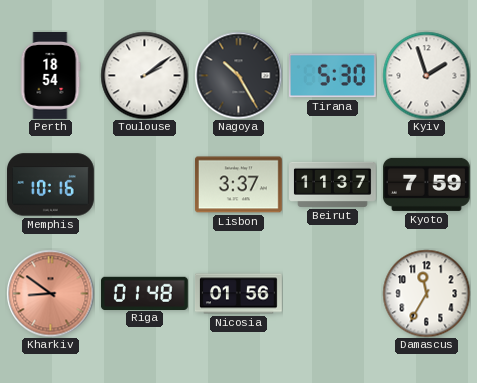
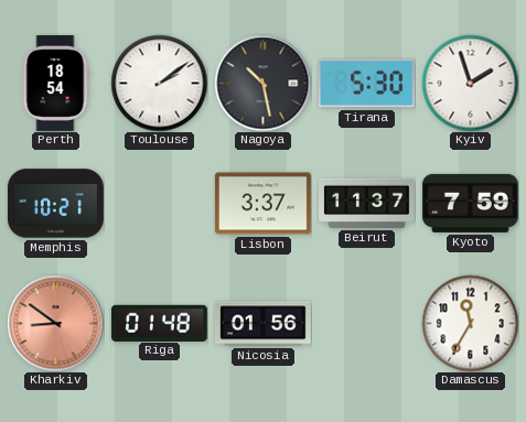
Nagoya: 10:25 -> 10:28
Memphis: 10:16 -> 10:21
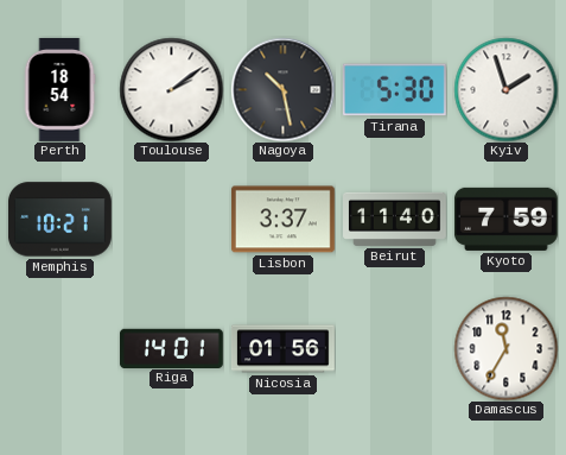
Beirut: 11:37 -> 11:40
Kharkiv: 8:51 -> none
Riga: 01:48 -> 14:01
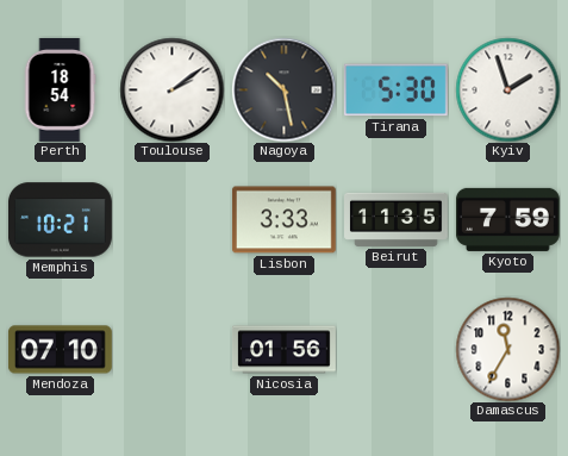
Lisbon: 3:37 -> 3:33
Beirut: 11:40 -> 11:35
Mendoza: none -> 07:10
Riga: 14:01 -> none
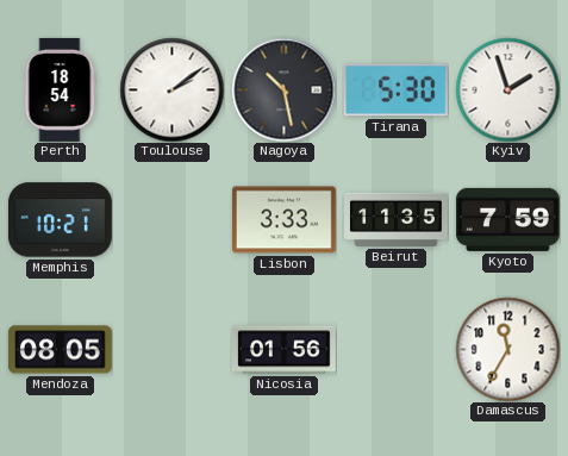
Mendoza: 07:10 -> 08:05
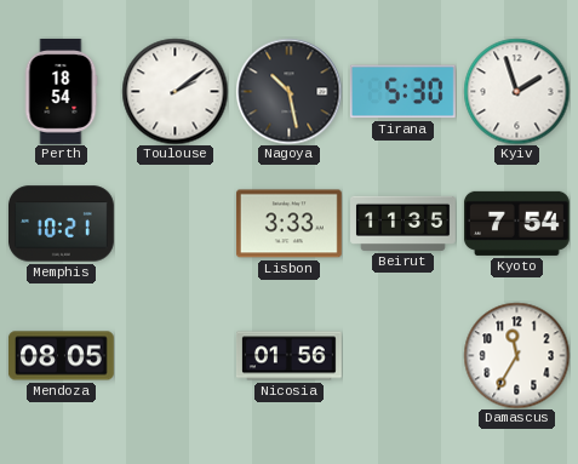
Kyoto: 7:59 -> 7:54
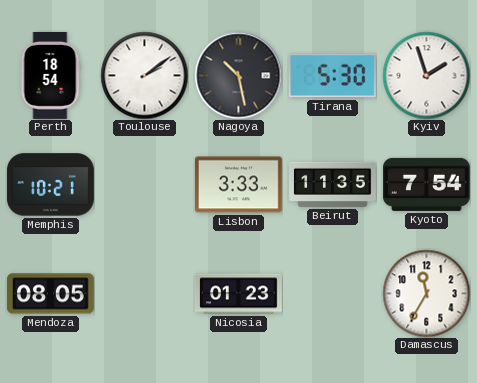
Nicosia: 01:56 -> 01:23
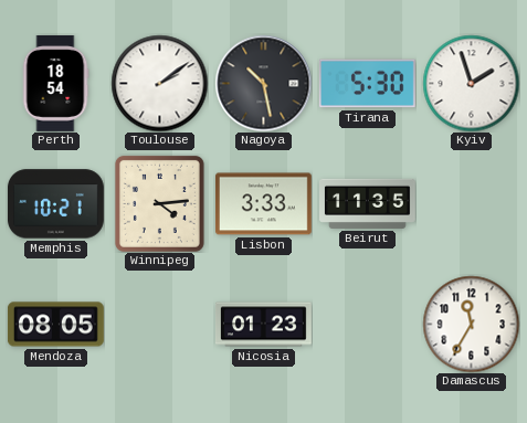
Winnipeg: none -> 4:14
Kyoto: 7:54 -> none
